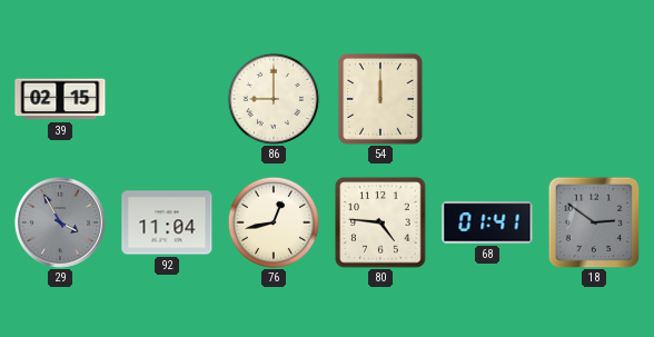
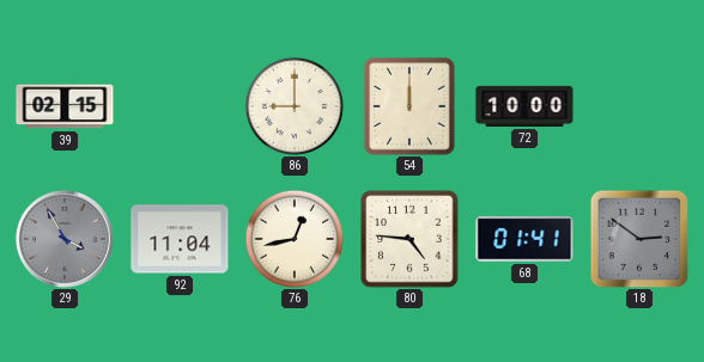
72: none -> 10:00
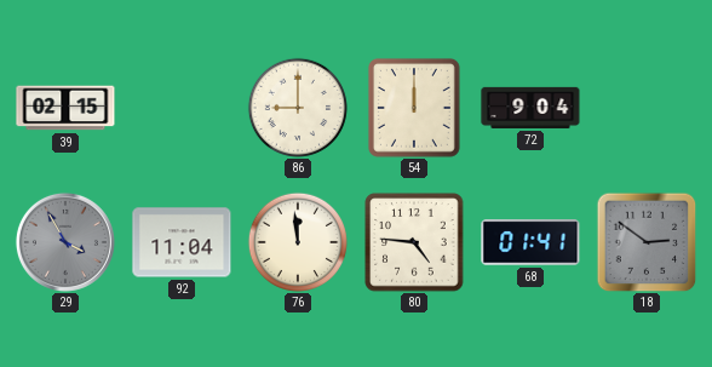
72: 10:00 -> 9:04
76: 12:43 -> 11:59
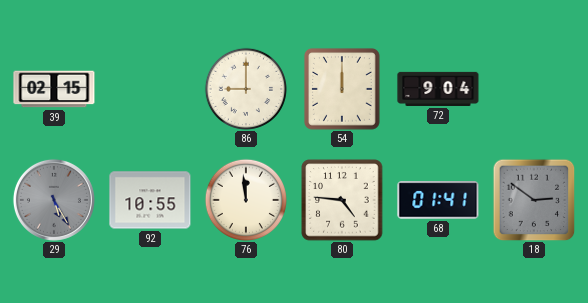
29: 3:55 -> 5:25
92: 11:04 -> 10:55
